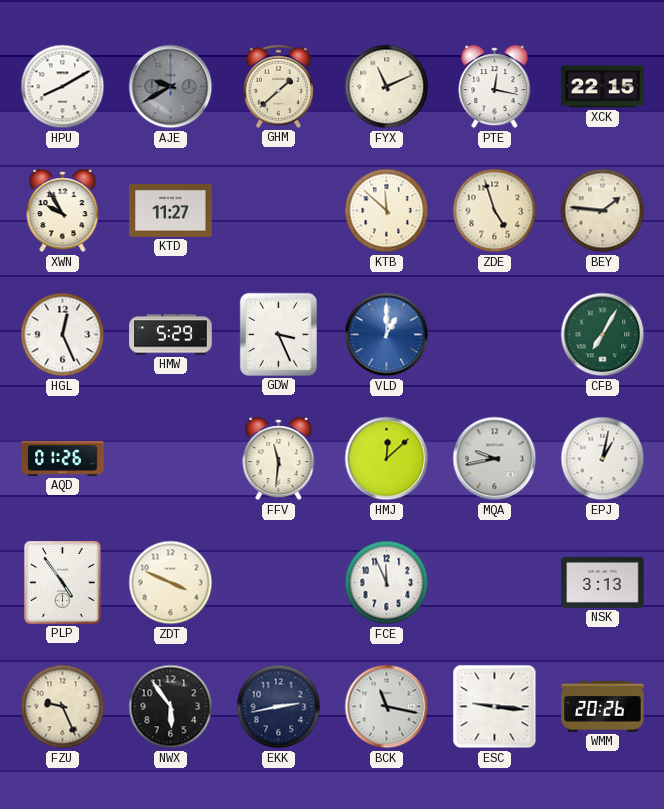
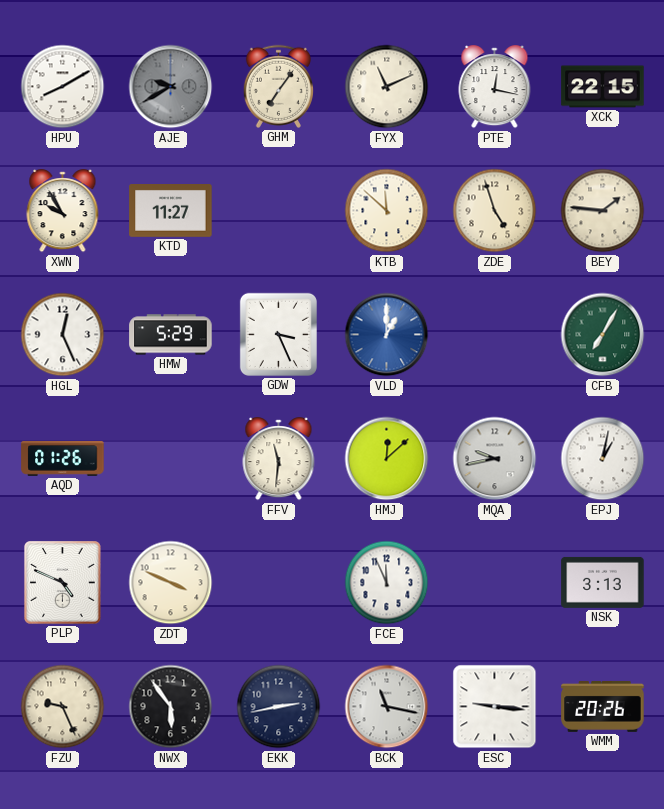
GHM: 1:38 -> 7:06
PLP: 4:54 -> 4:49
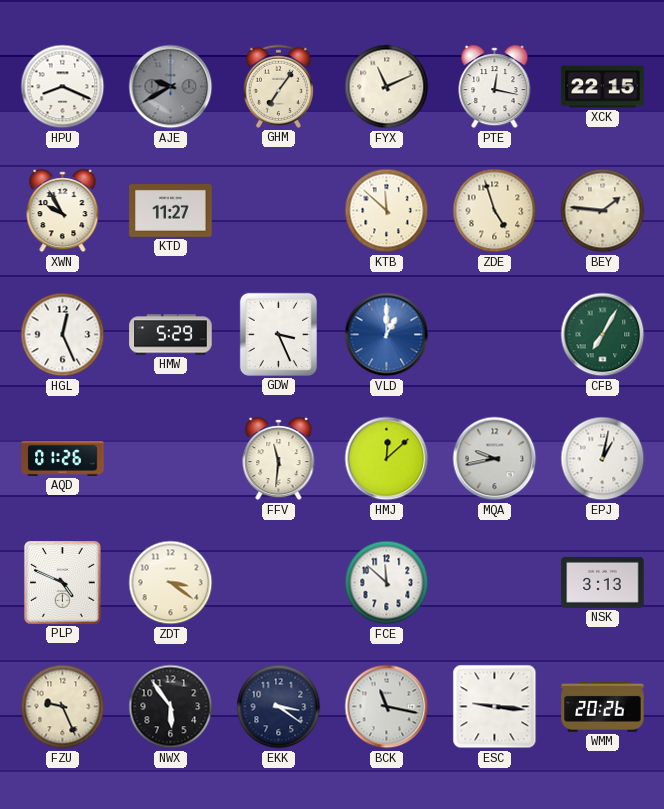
HPU: 8:10 -> 8:19
ZDT: 3:49 -> 3:21
FCE: 11:56 -> 11:52
EKK: 2:43 -> 3:21
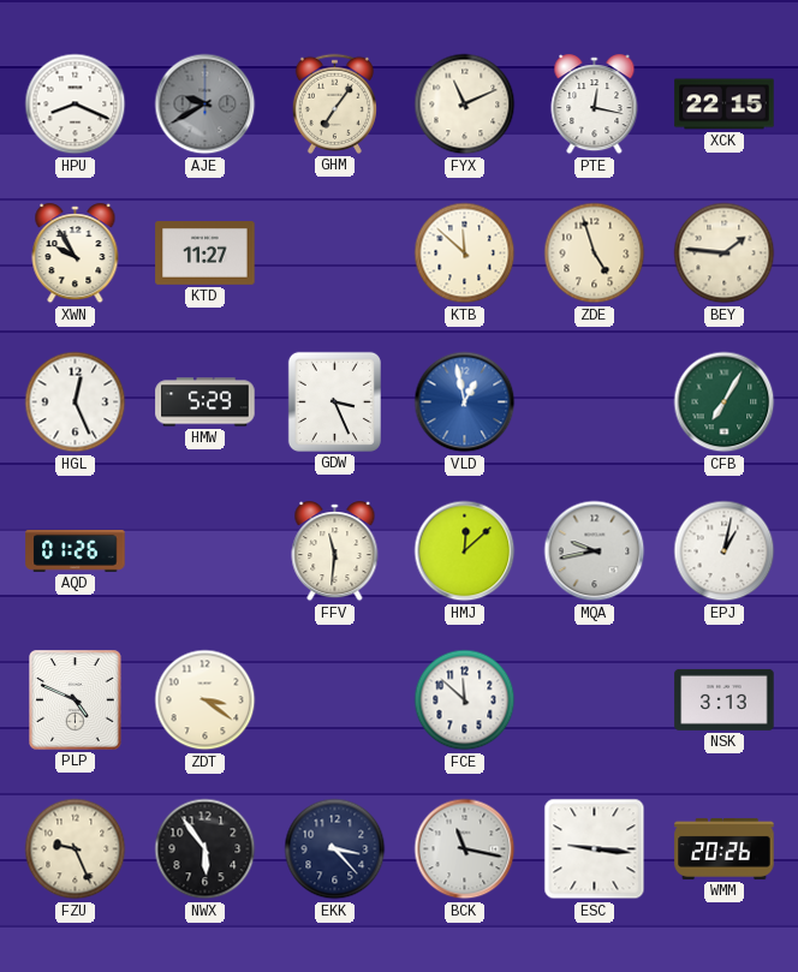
VLD: 1:00 -> 12:58
EKK: 3:21 -> 3:23
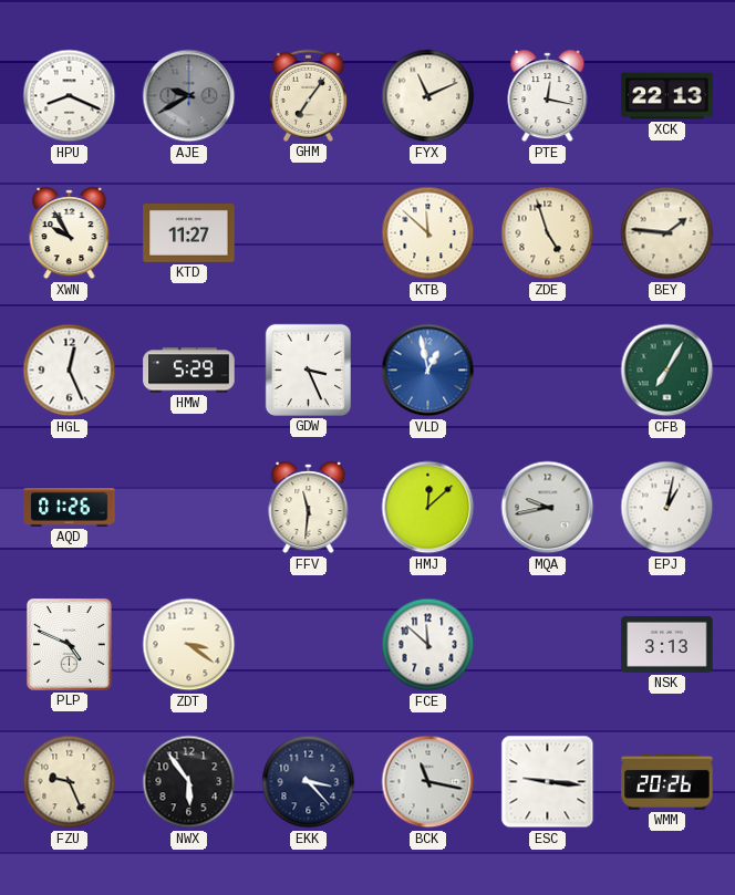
XCK: 22:15 -> 22:13
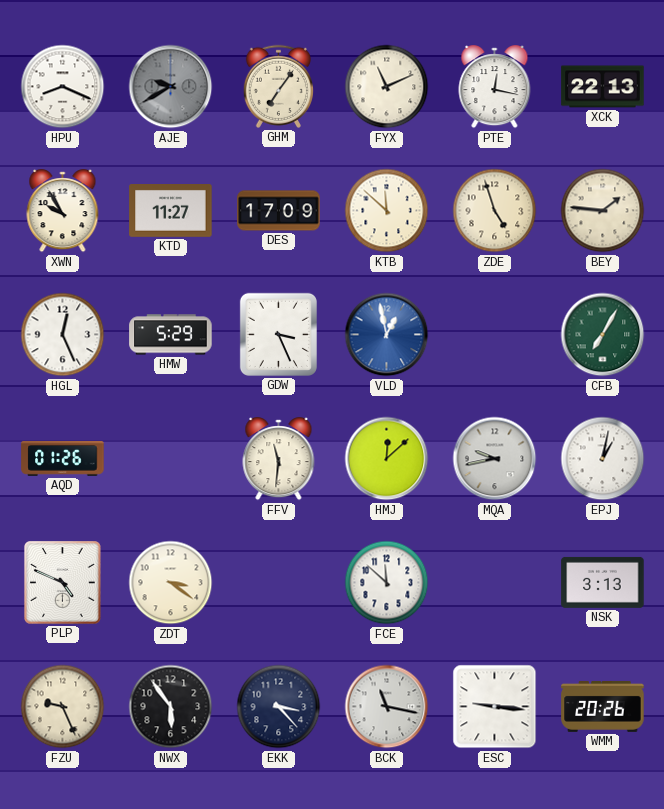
DES: none -> 17:09
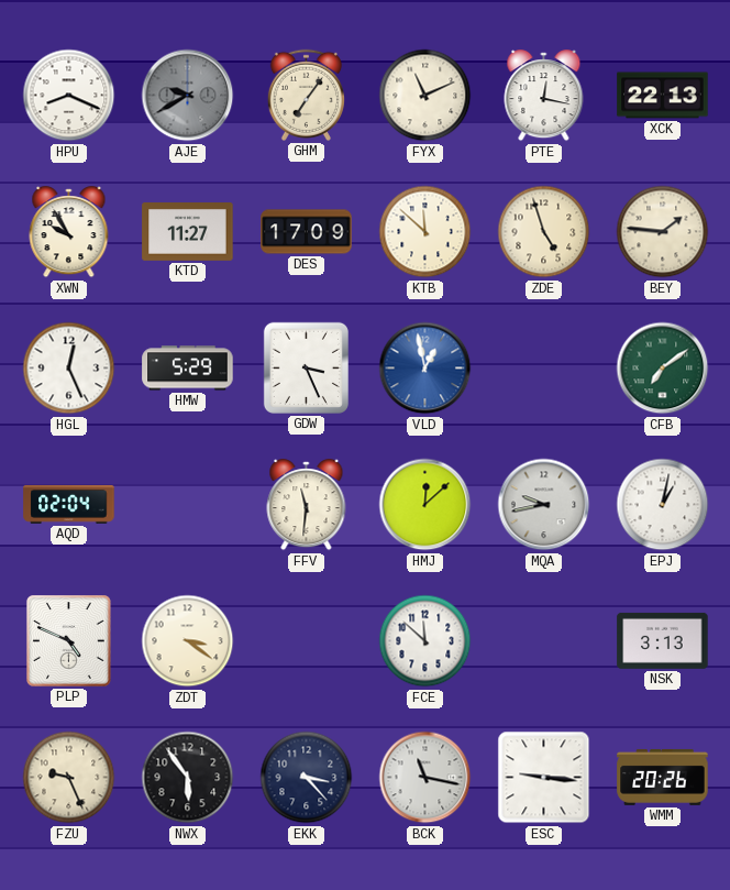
CFB: 7:05 -> 7:09
AQD: 01:26 -> 02:04
